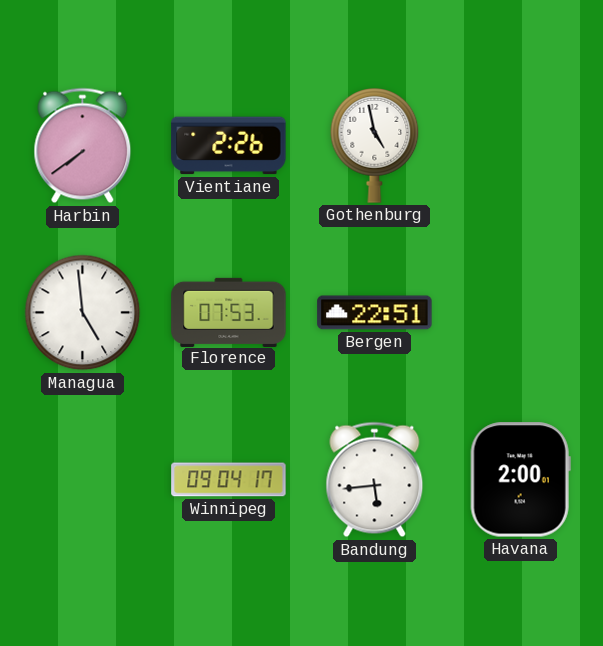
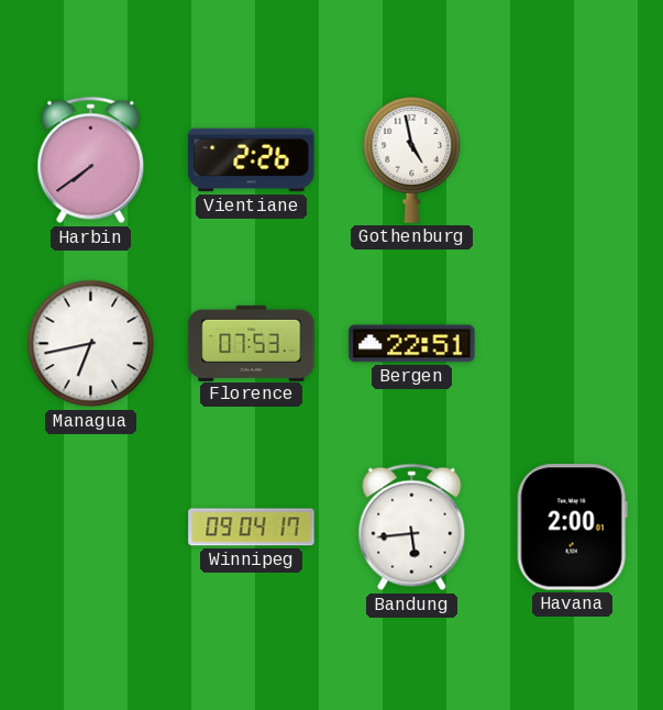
Managua: 4:59 -> 6:43
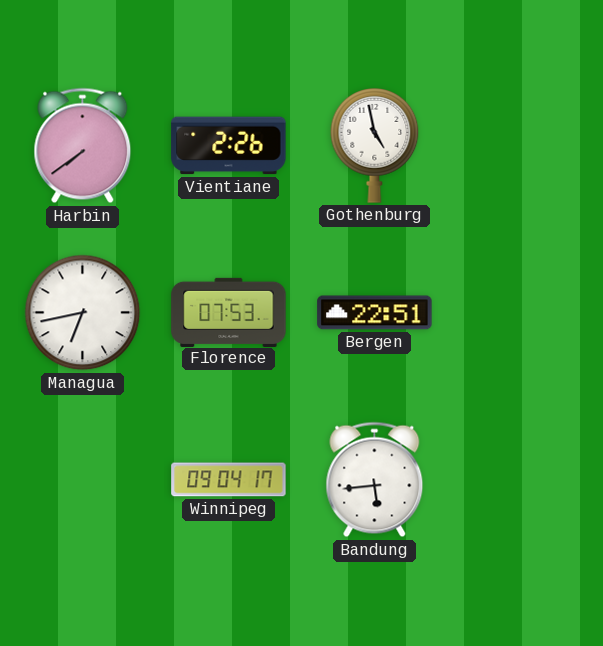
Havana: 2:00 -> none
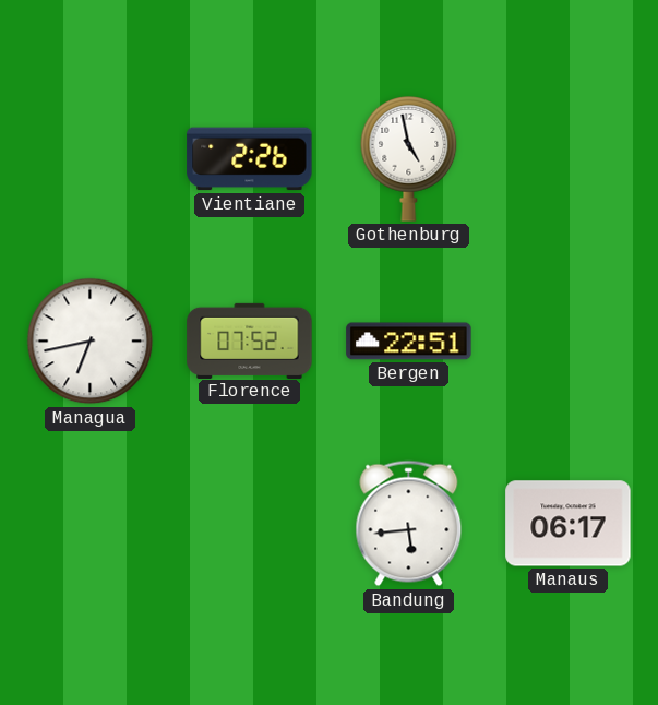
Harbin: 7:39 -> none
Florence: 07:53 -> 07:52
Winnipeg: 09:04 -> none
Manaus: none -> 06:17
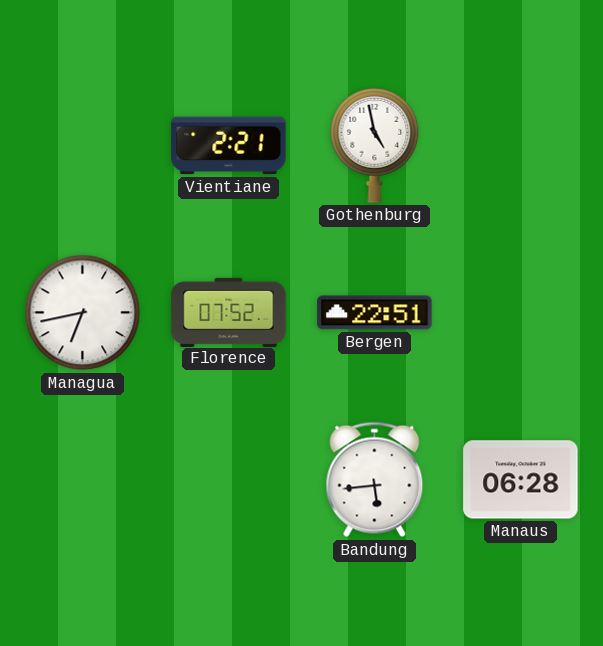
Vientiane: 2:26 -> 2:21
Manaus: 06:17 -> 06:28
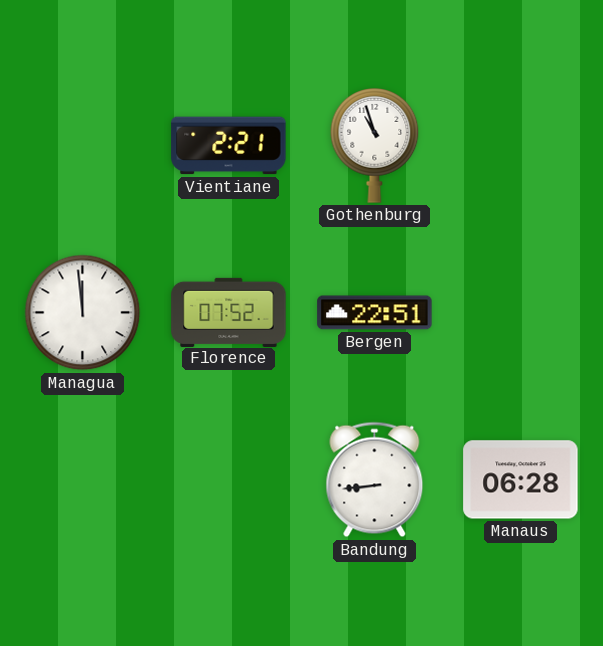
Gothenburg: 4:58 -> 10:57
Managua: 6:43 -> 11:59
Bandung: 5:44 -> 8:44
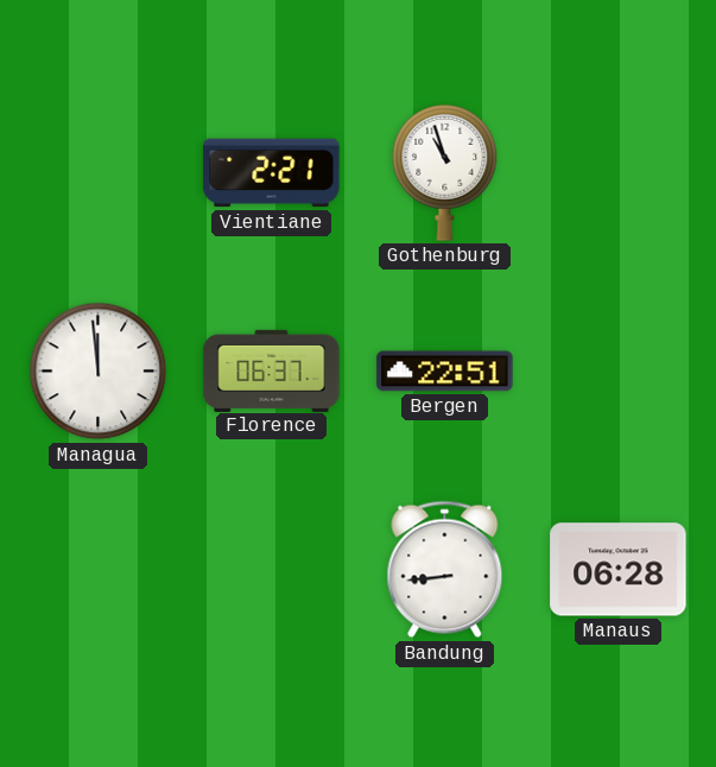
Florence: 07:52 -> 06:37
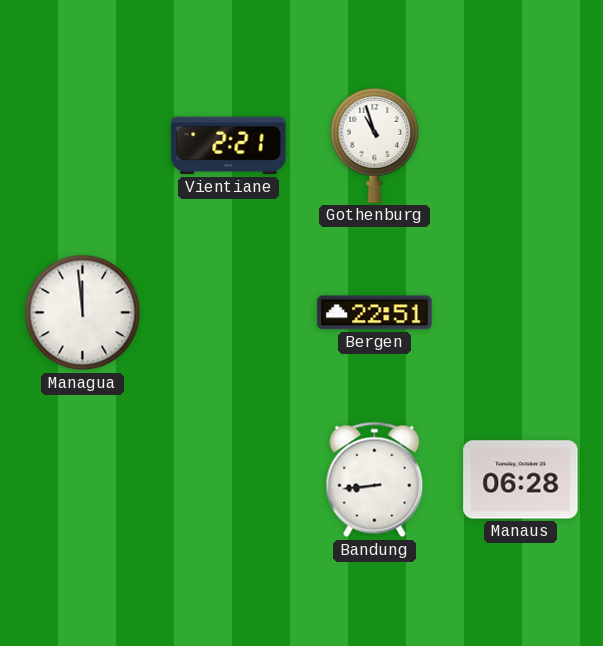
Florence: 06:37 -> none
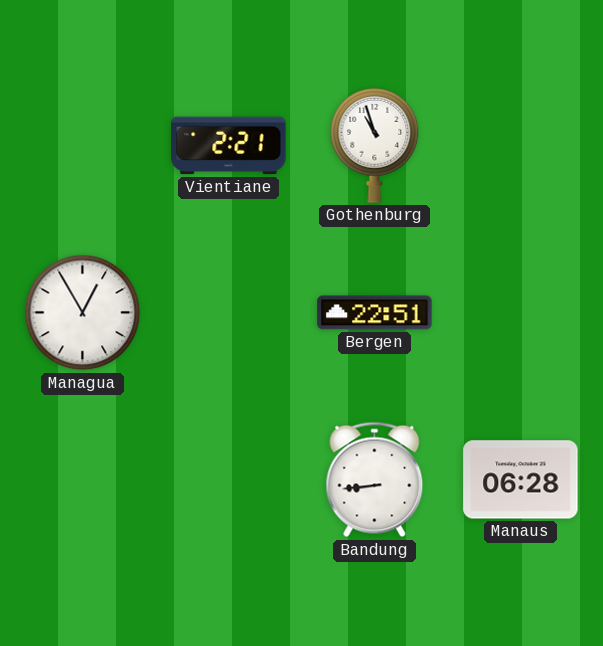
Managua: 11:59 -> 12:55
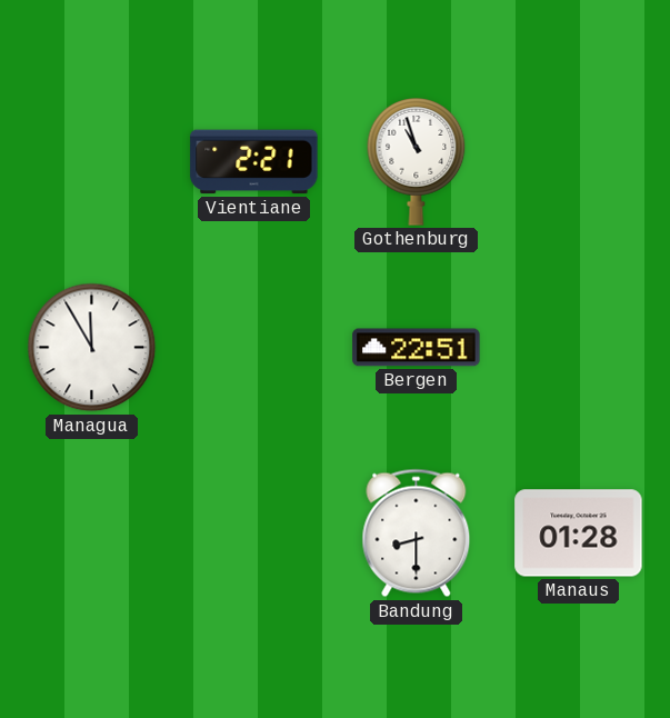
Managua: 12:55 -> 11:55
Bandung: 8:44 -> 8:30
Manaus: 06:28 -> 01:28
